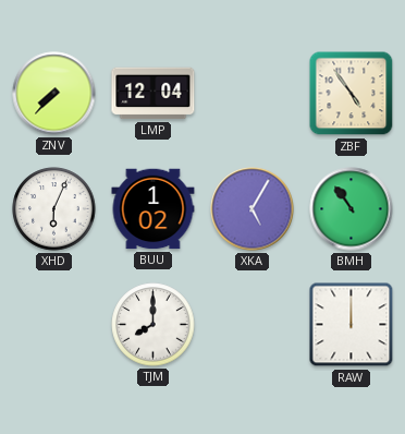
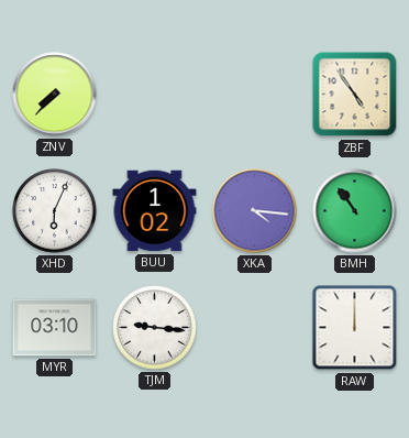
LMP: 12:04 -> none
XKA: 5:05 -> 4:16
MYR: none -> 03:10
TJM: 8:00 -> 9:16
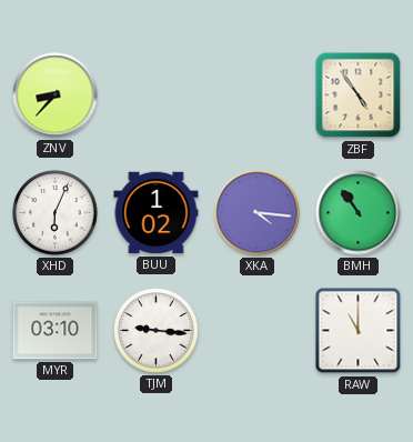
ZNV: 7:37 -> 8:37
RAW: 12:00 -> 11:00
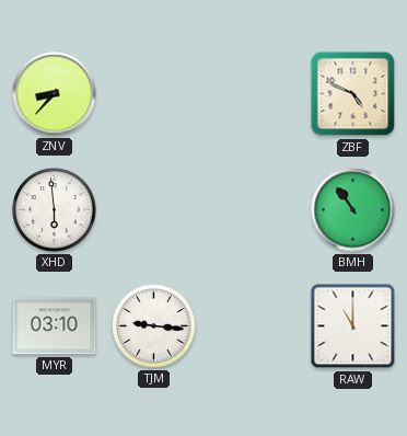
ZBF: 4:54 -> 4:49
XHD: 6:04 -> 5:59
BUU: 1:02 -> none
XKA: 4:16 -> none
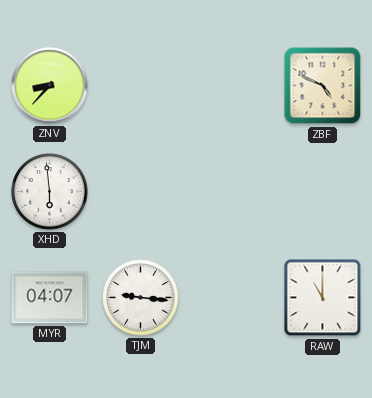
BMH: 10:54 -> none
MYR: 03:10 -> 04:07
